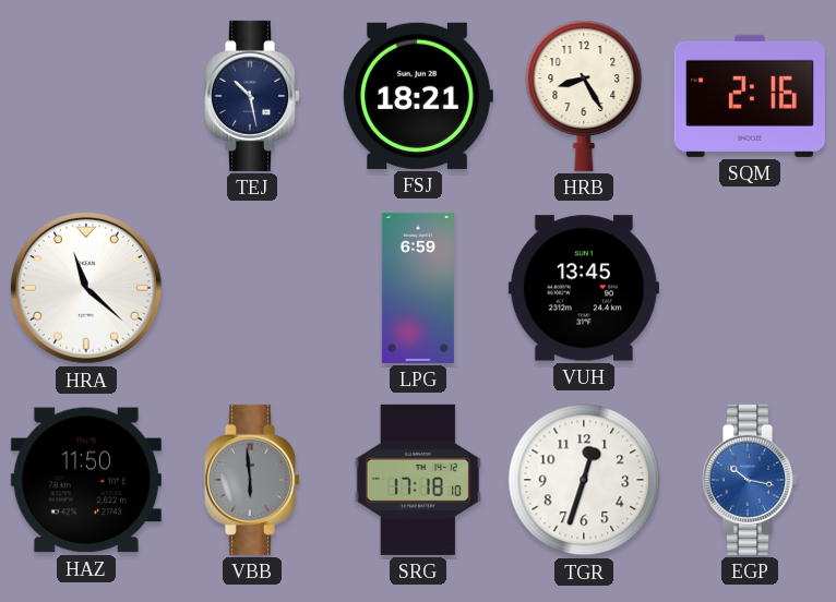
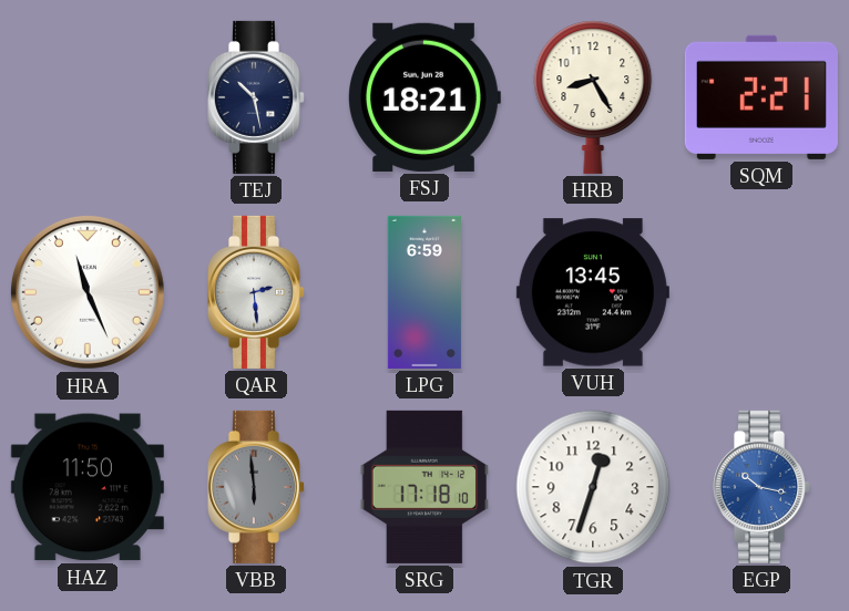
SQM: 2:16 -> 2:21
HRA: 11:22 -> 11:26
QAR: none -> 2:29
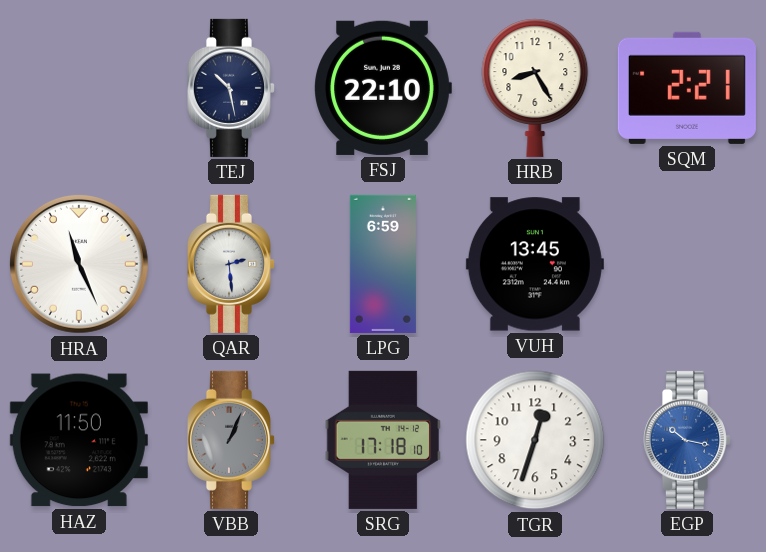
FSJ: 18:21 -> 22:10
VBB: 5:59 -> 1:04
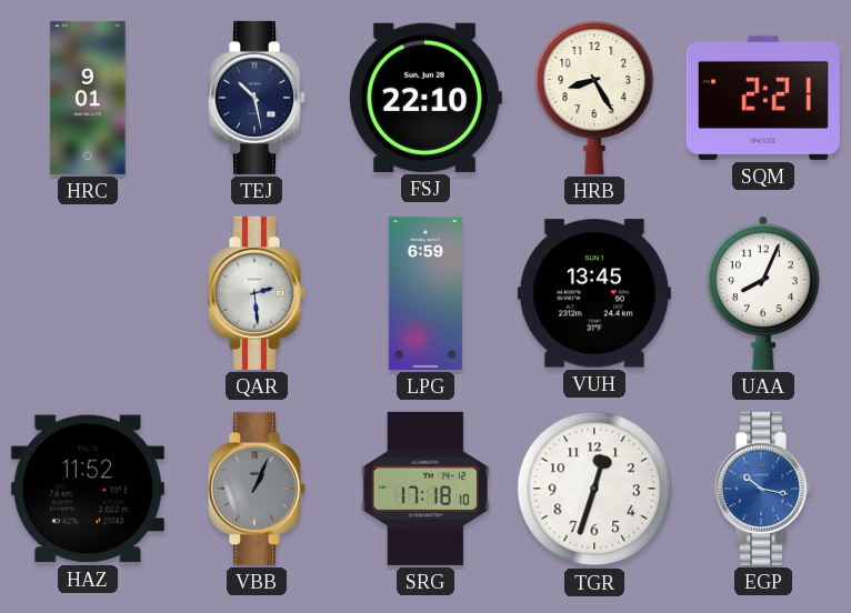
HRC: none -> 9:01
HRA: 11:26 -> none
UAA: none -> 8:04
HAZ: 11:50 -> 11:52
